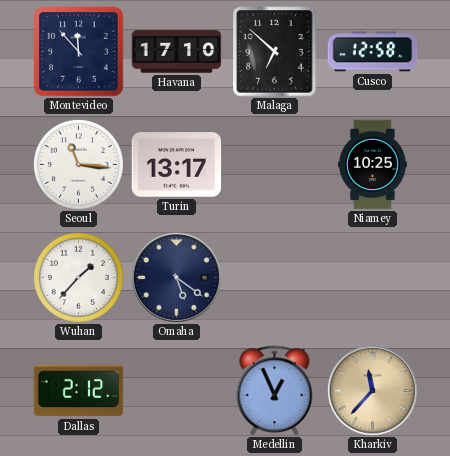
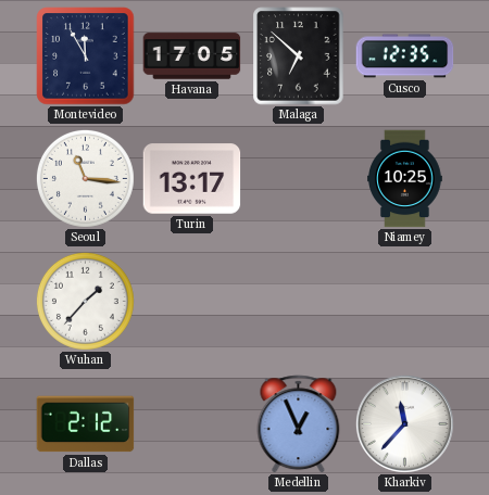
Montevideo: 11:53 -> 11:55
Havana: 17:10 -> 17:05
Cusco: 12:58 -> 12:35
Omaha: 5:21 -> none
Kharkiv dial: champagne -> white
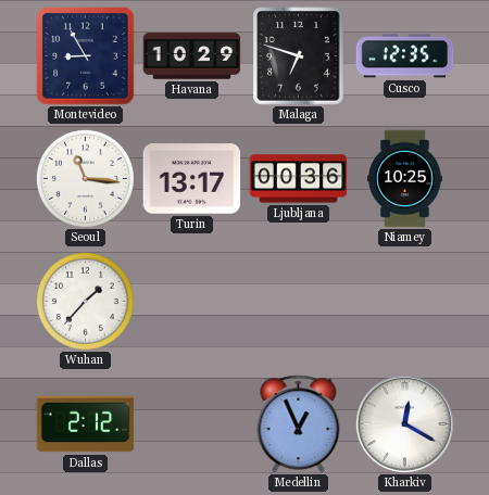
Montevideo: 11:55 -> 8:55
Havana: 17:05 -> 10:29
Malaga: 6:52 -> 6:48
Ljubljana: none -> 00:36
Kharkiv: 11:37 -> 12:20
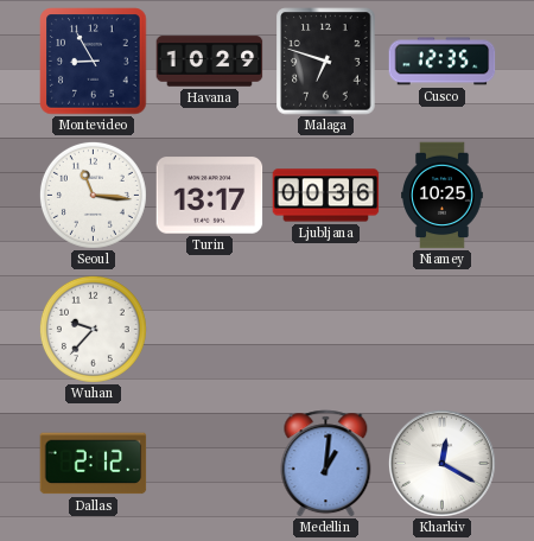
Wuhan: 1:37 -> 9:37
Medellin: 12:56 -> 1:01
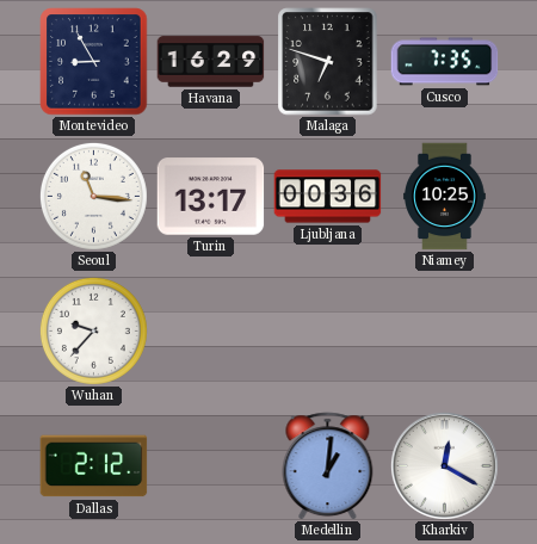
Havana: 10:29 -> 16:29
Cusco: 12:35 -> 7:35
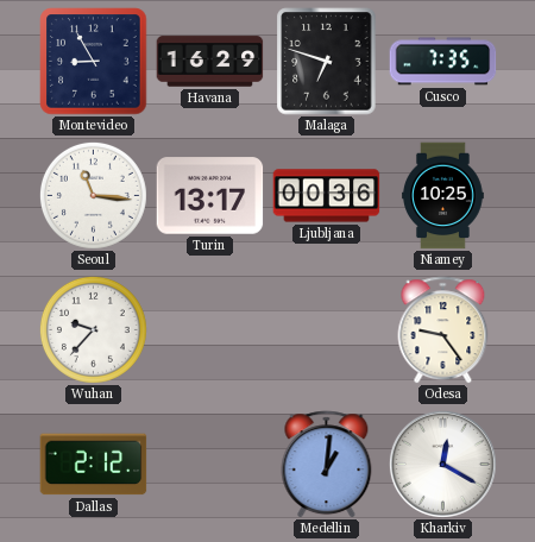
Odesa: none -> 9:24
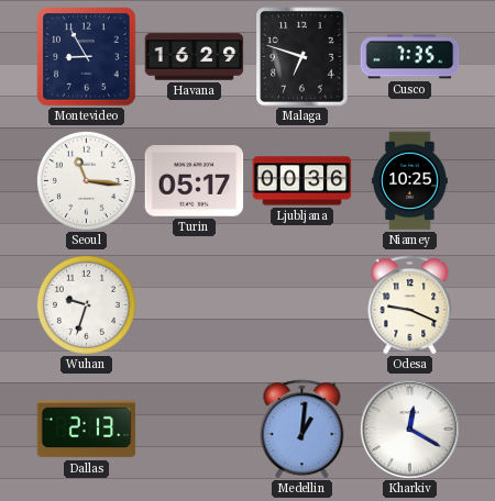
Turin: 13:17 -> 05:17
Wuhan: 9:37 -> 9:33
Odesa: 9:24 -> 9:19
Dallas: 2:12 -> 2:13
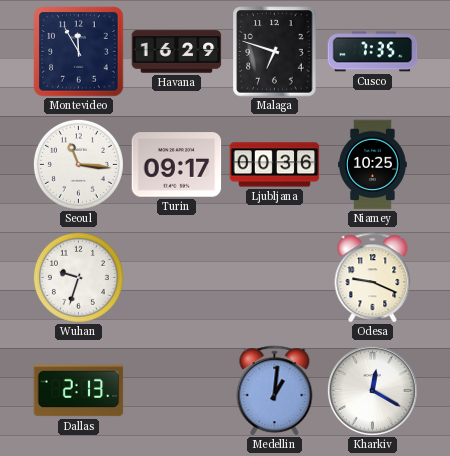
Montevideo: 8:55 -> 11:55
Turin: 05:17 -> 09:17
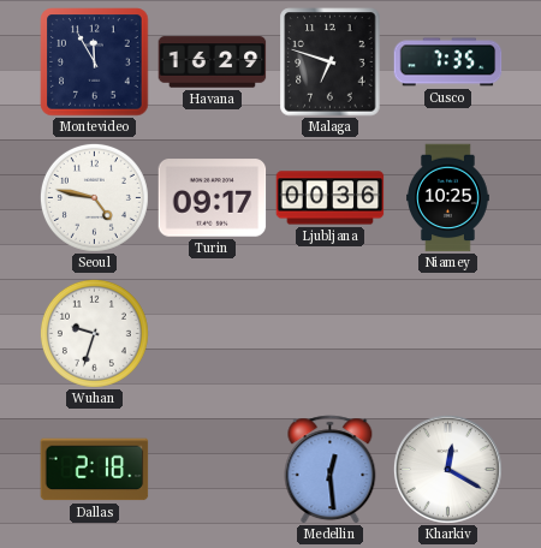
Seoul: 11:16 -> 4:47
Odesa: 9:19 -> none
Dallas: 2:13 -> 2:18
Medellin: 1:01 -> 12:29
